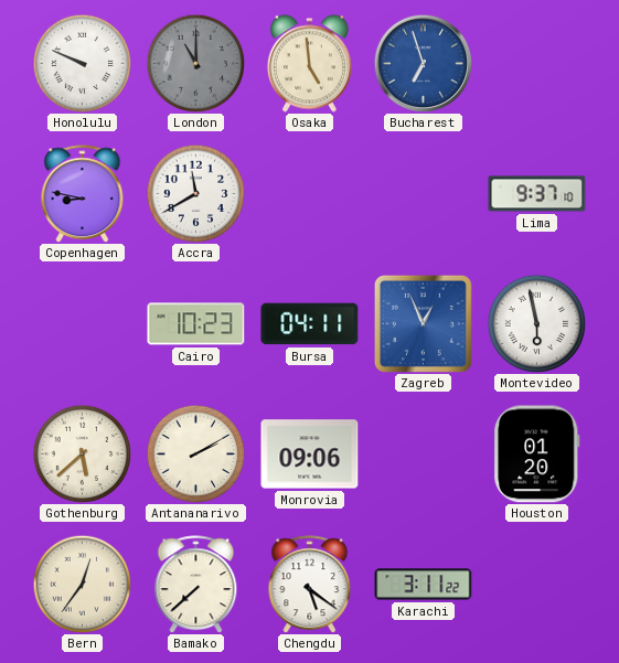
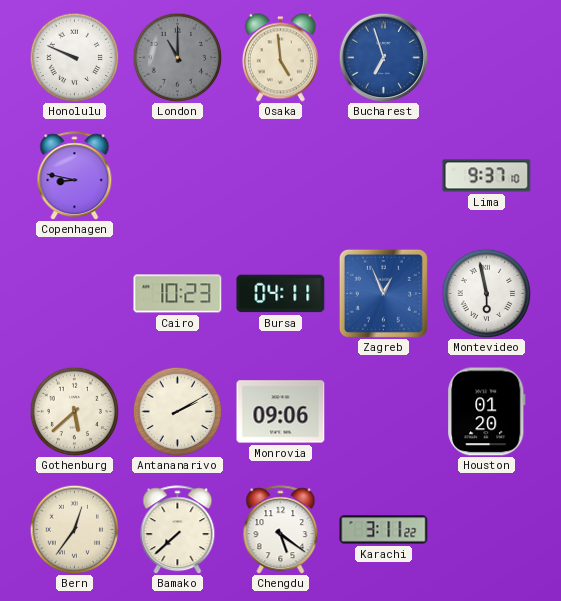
Accra: 11:40 -> none
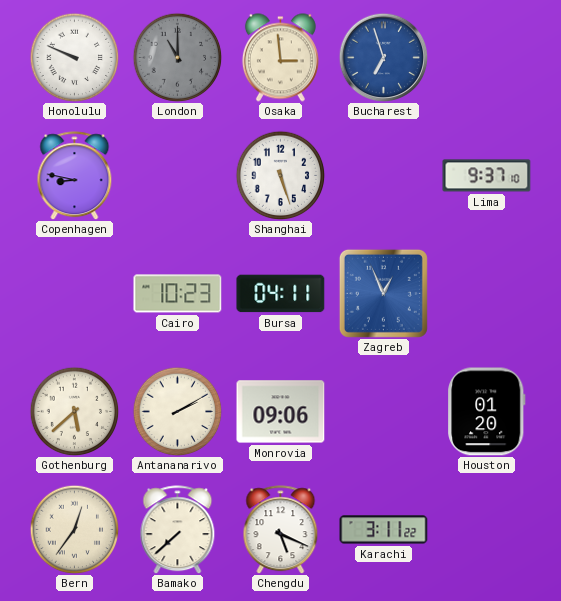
Osaka: 4:59 -> 2:59
Shanghai: none -> 5:27
Montevideo: 5:58 -> none
Chengdu: 5:21 -> 5:19
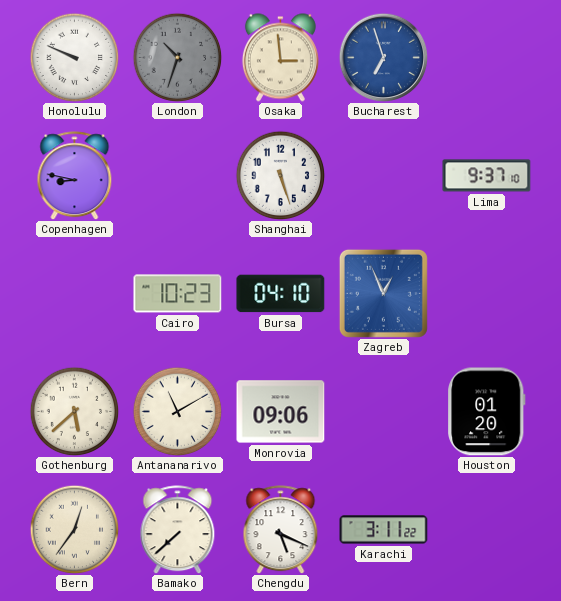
London: 11:00 -> 10:33
Bursa: 04:11 -> 04:10
Antananarivo: 2:10 -> 11:10
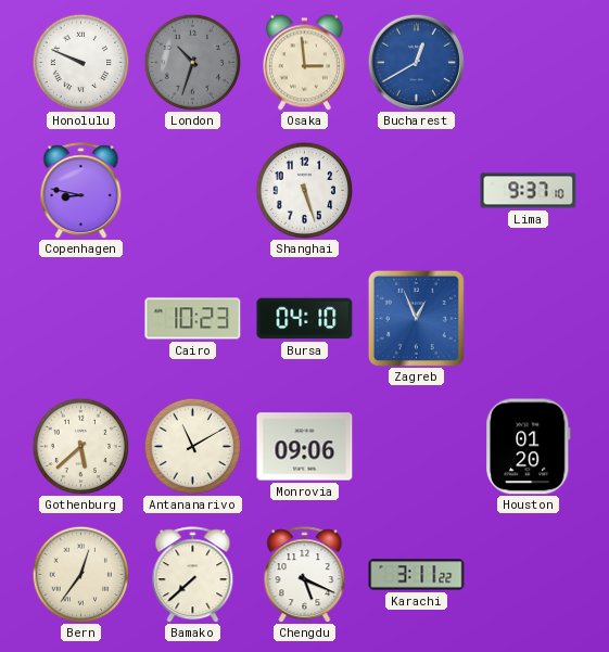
Bucharest: 6:57 -> 12:40
